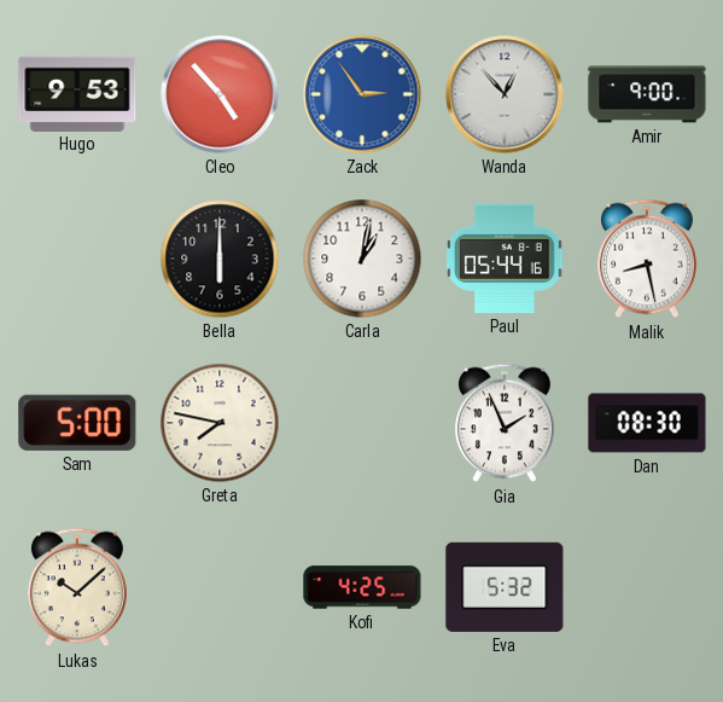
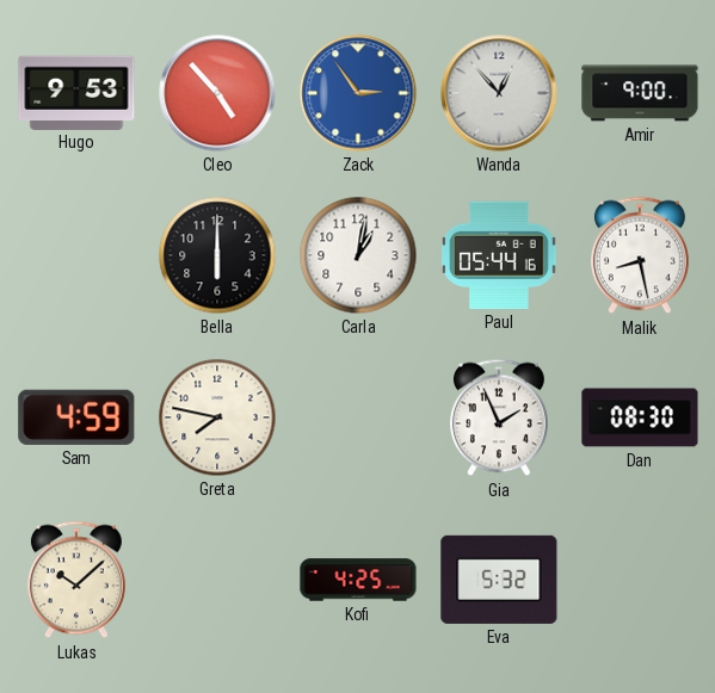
Sam: 5:00 -> 4:59
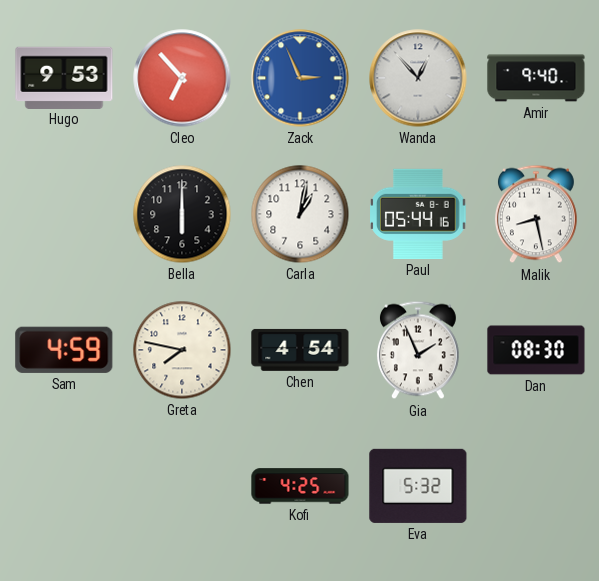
Cleo: 4:53 -> 6:53
Zack: 2:54 -> 2:56
Amir: 9:00 -> 9:40
Chen: none -> 4:54
Lukas: 10:08 -> none
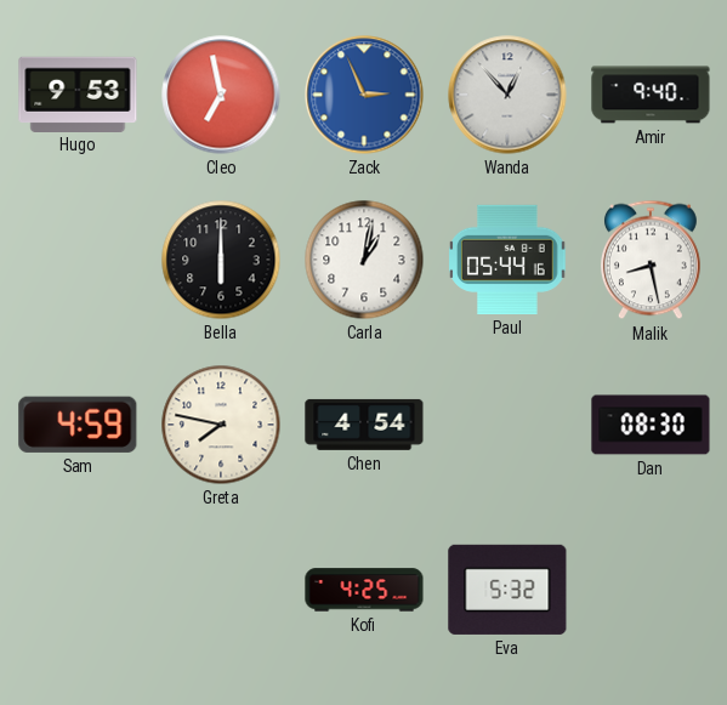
Cleo: 6:53 -> 6:58
Gia: 1:56 -> none
